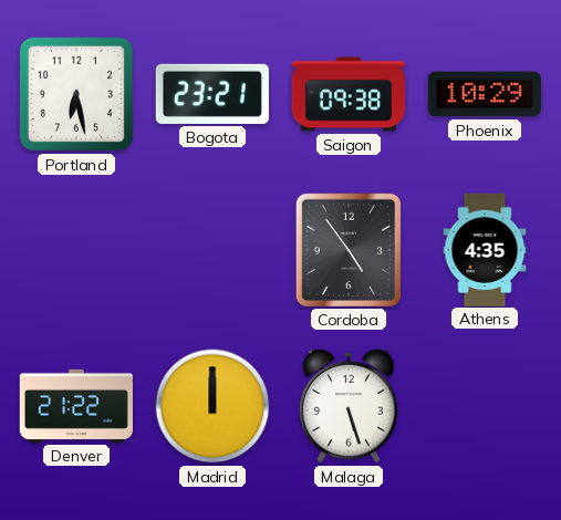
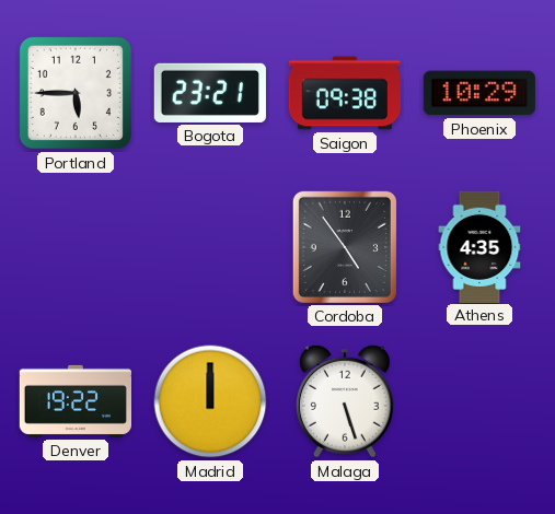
Portland: 6:28 -> 5:45
Denver: 21:22 -> 19:22
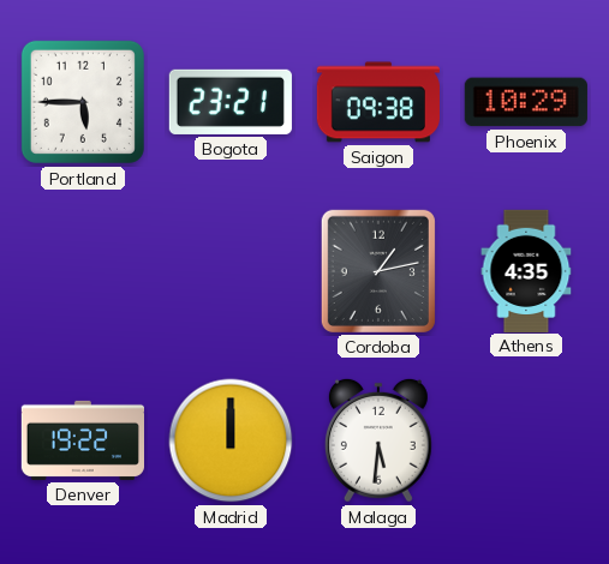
Cordoba: 4:54 -> 1:13
Malaga: 5:27 -> 5:31
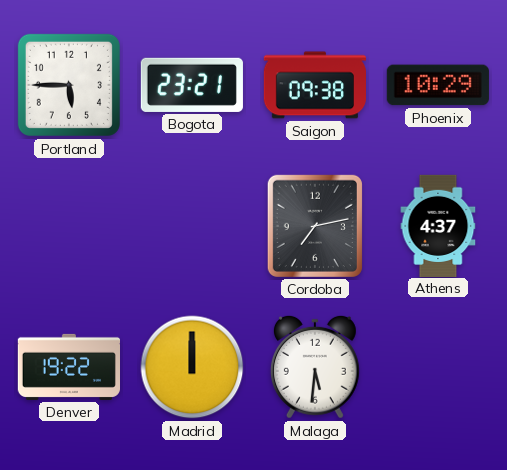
Cordoba: 1:13 -> 7:13
Athens: 4:35 -> 4:37
